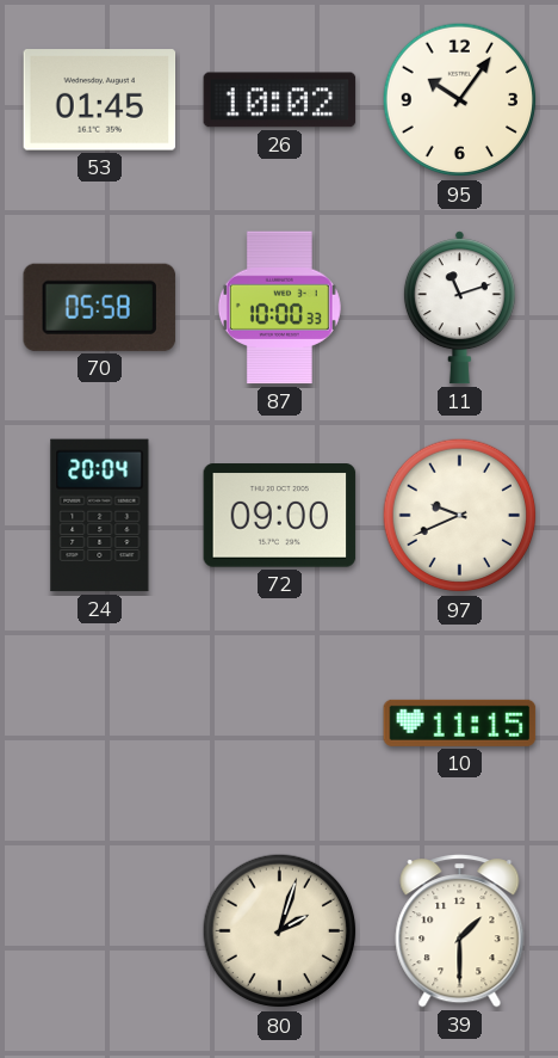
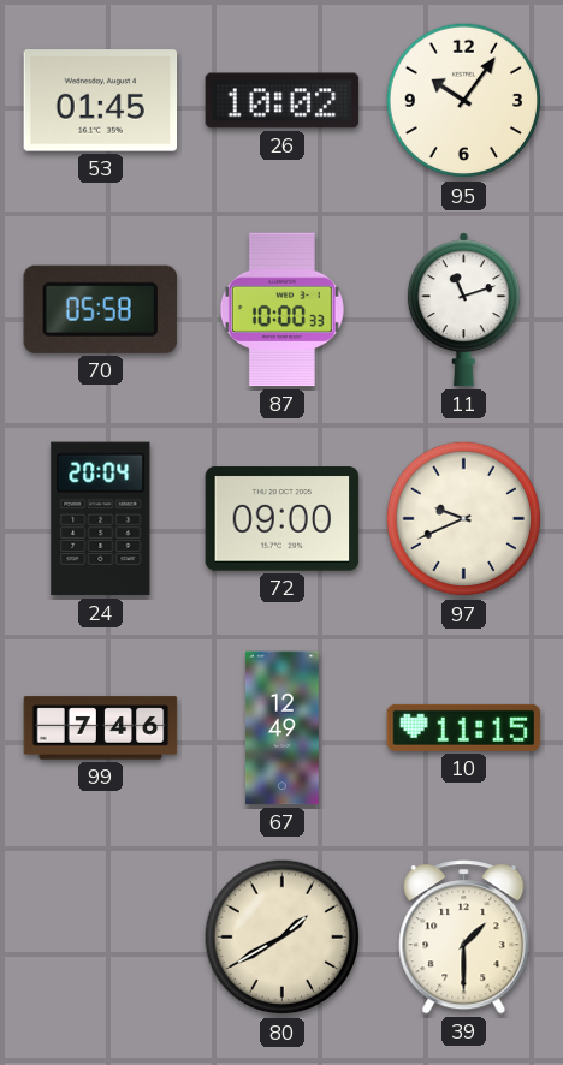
99: none -> 7:46
67: none -> 12:49
80: 2:03 -> 1:40
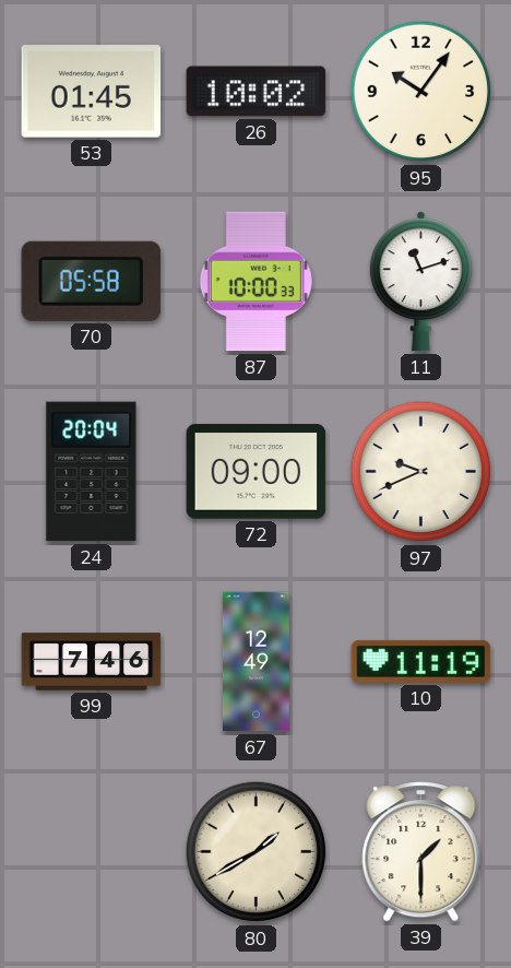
10: 11:15 -> 11:19
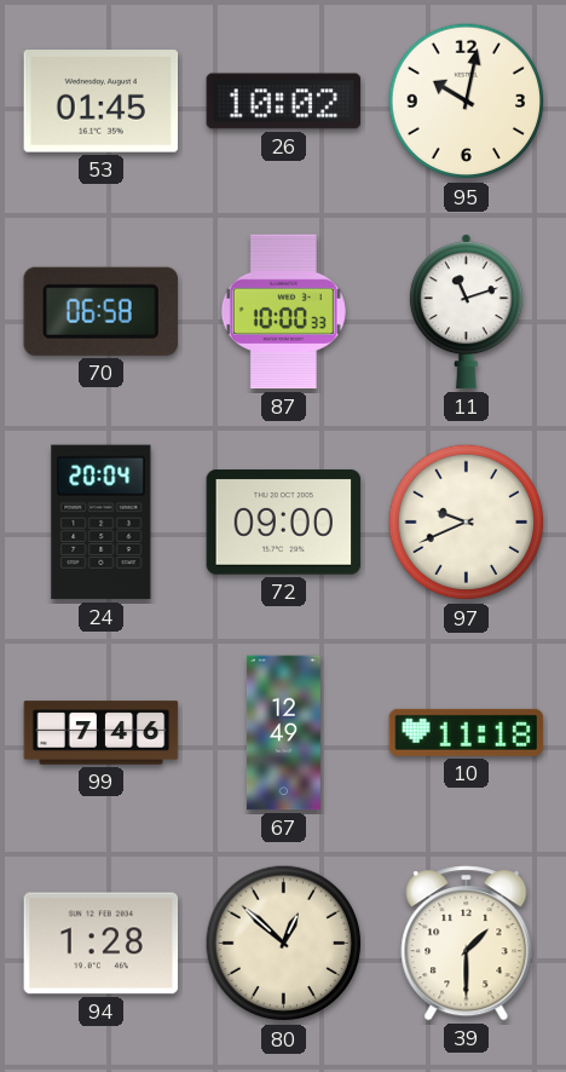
95: 10:06 -> 10:02
70: 05:58 -> 06:58
10: 11:19 -> 11:18
94: none -> 1:28
80: 1:40 -> 12:52
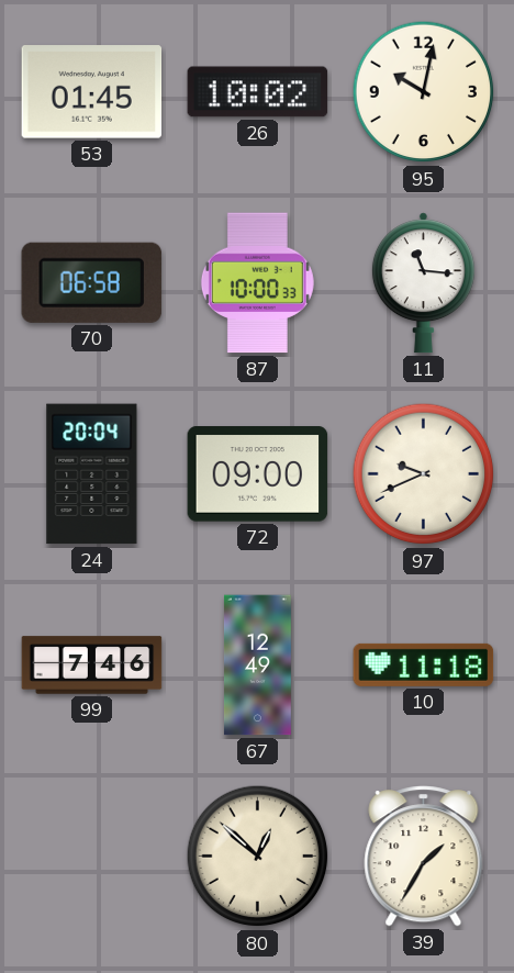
11: 11:12 -> 11:16
94: 1:28 -> none
39: 1:30 -> 1:35
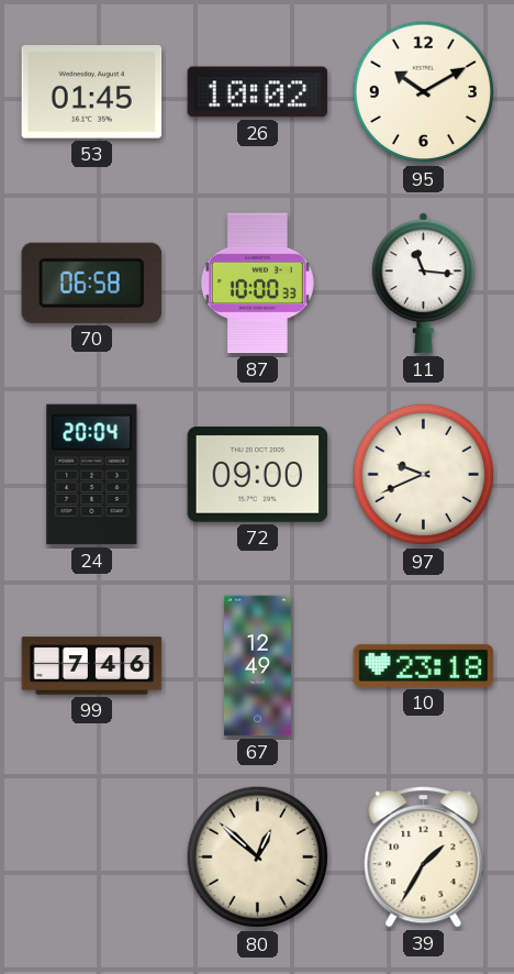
95: 10:02 -> 10:10
10: 11:18 -> 23:18
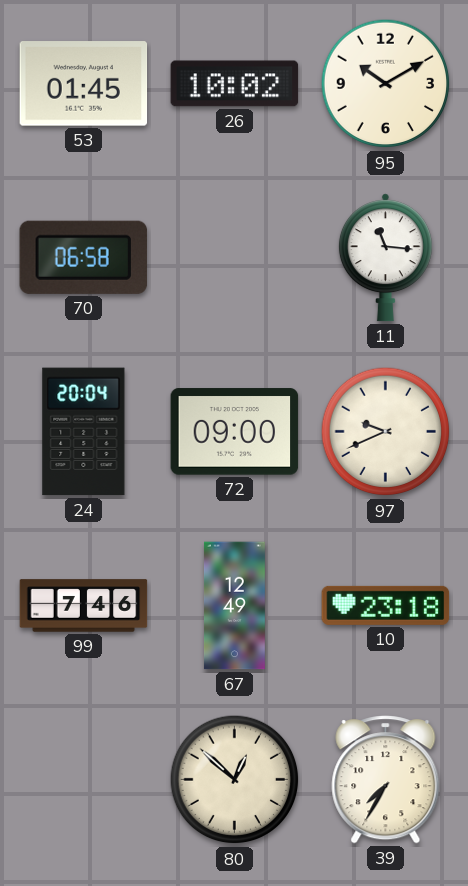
87: 10:00 -> none
39: 1:35 -> 7:35
